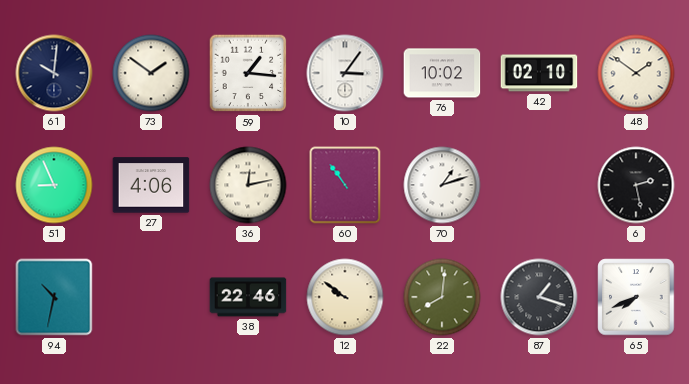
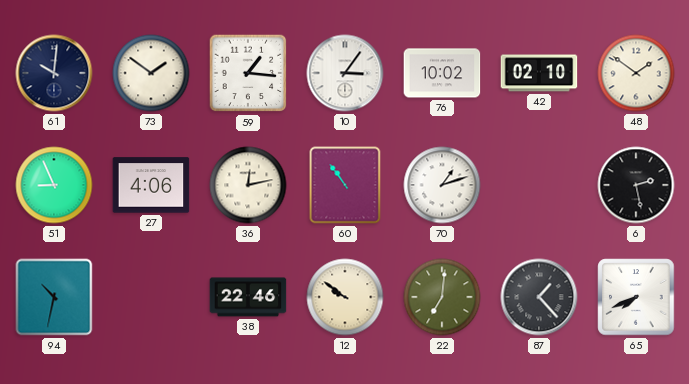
22: 8:01 -> 7:01
87: 1:18 -> 1:23
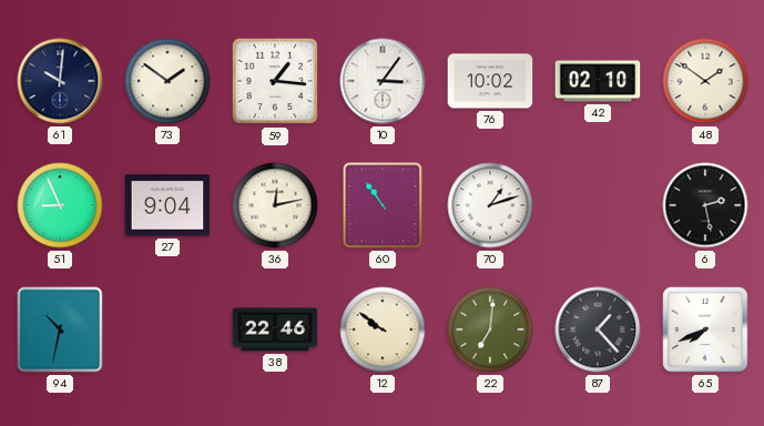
27: 4:06 -> 9:04
